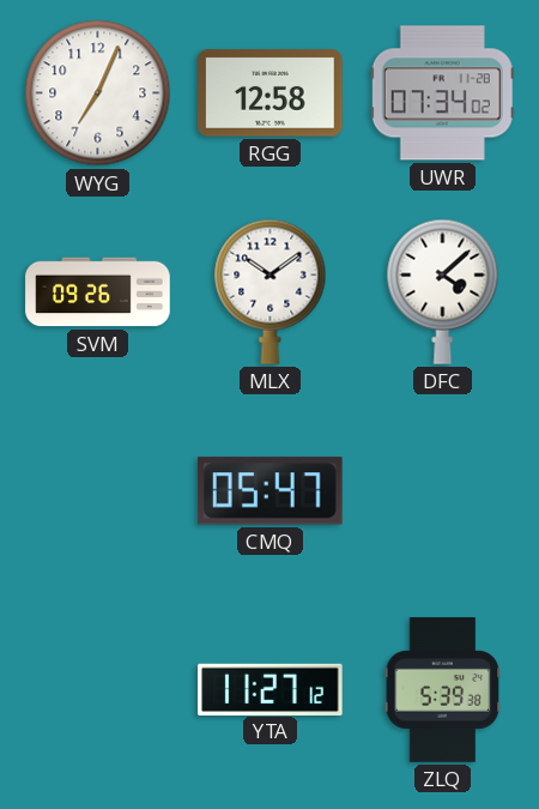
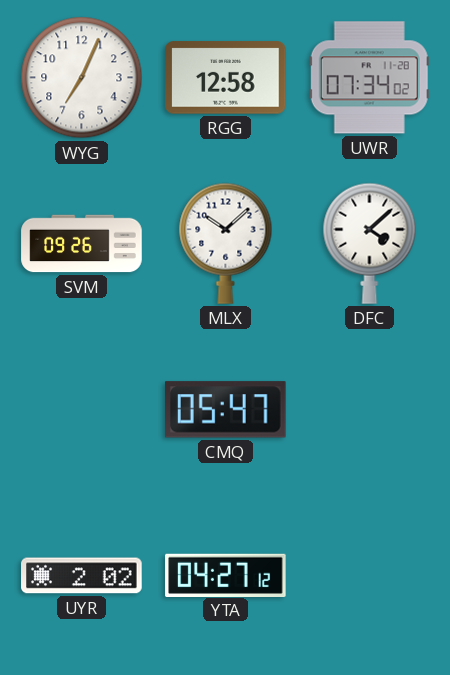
MLX: 10:09 -> 10:08
UYR: none -> 2:02
YTA: 11:27 -> 04:27
ZLQ: 5:39 -> none
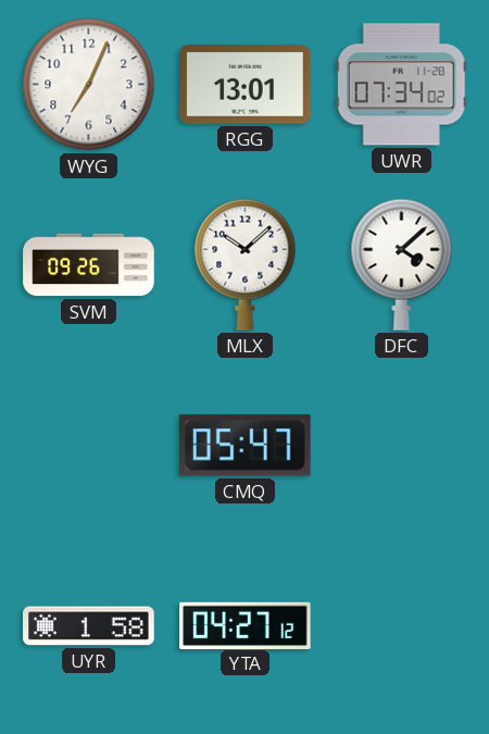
RGG: 12:58 -> 13:01
UYR: 2:02 -> 1:58
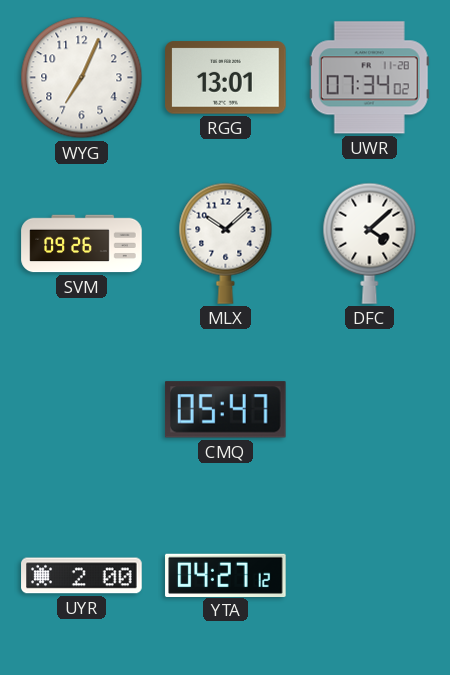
UYR: 1:58 -> 2:00
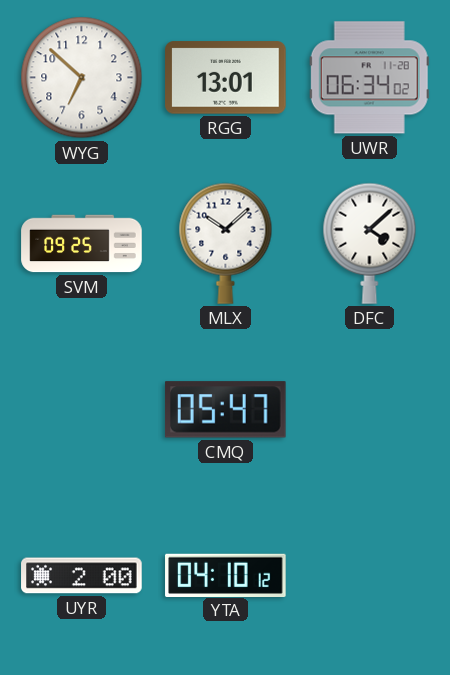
WYG: 7:04 -> 6:52
UWR: 07:34 -> 06:34
SVM: 09:26 -> 09:25
YTA: 04:27 -> 04:10
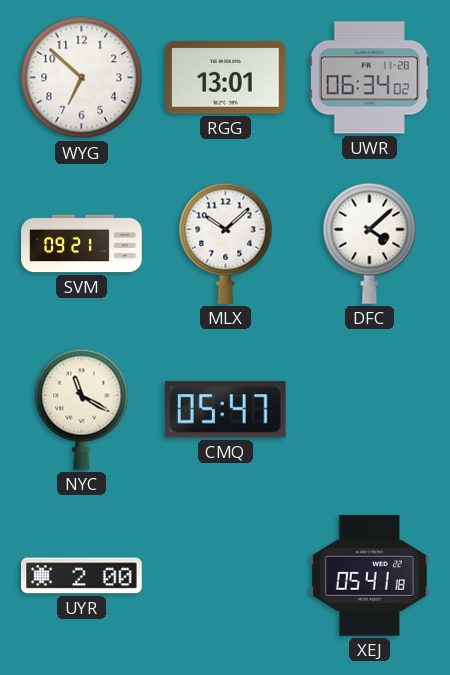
SVM: 09:25 -> 09:21
NYC: none -> 11:20
YTA: 04:10 -> none
XEJ: none -> 05:41
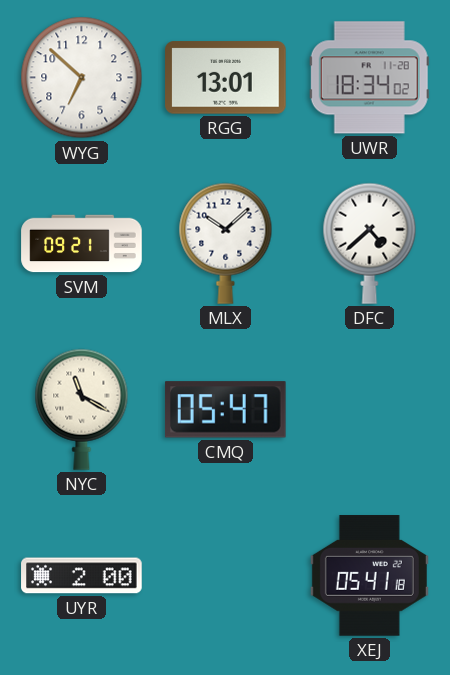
UWR: 06:34 -> 18:34
DFC: 4:08 -> 4:38
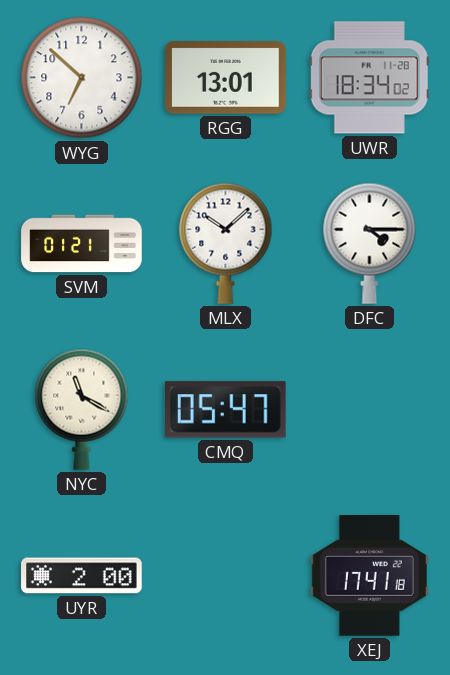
SVM: 09:21 -> 01:21
DFC: 4:38 -> 4:15
XEJ: 05:41 -> 17:41
